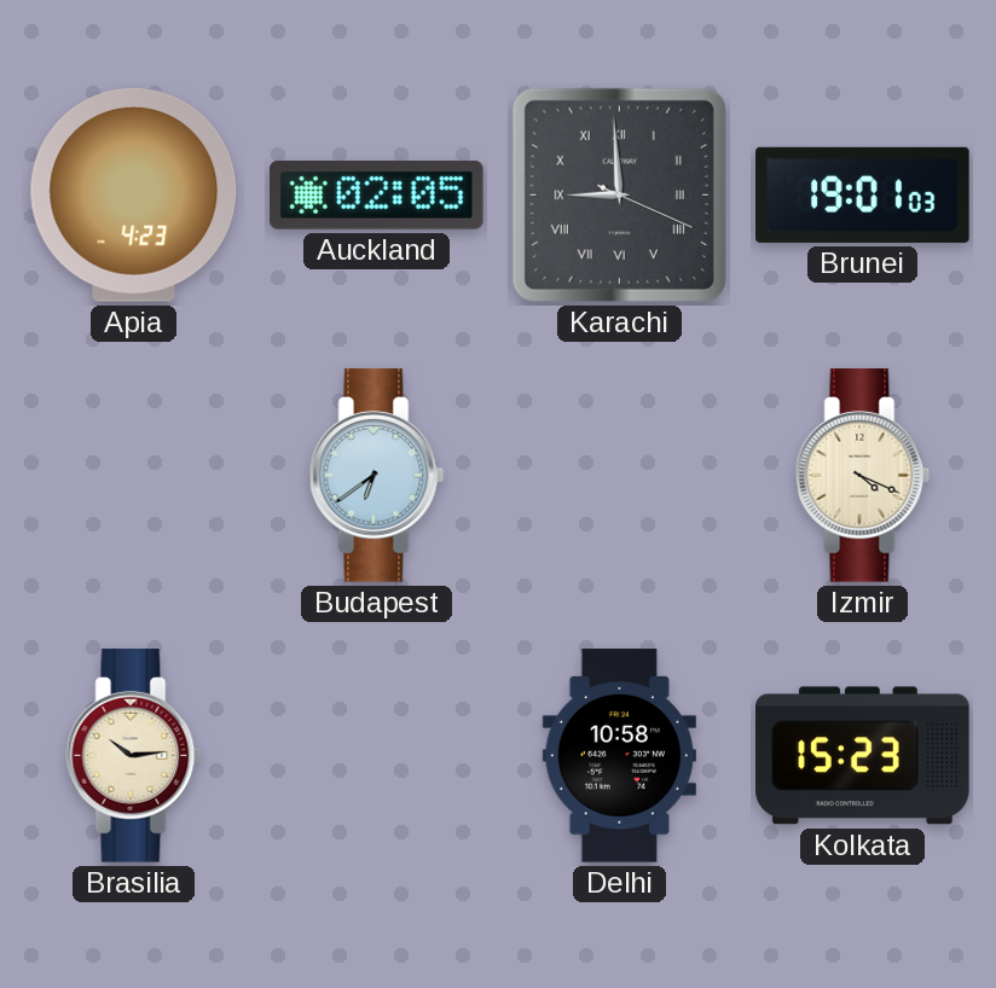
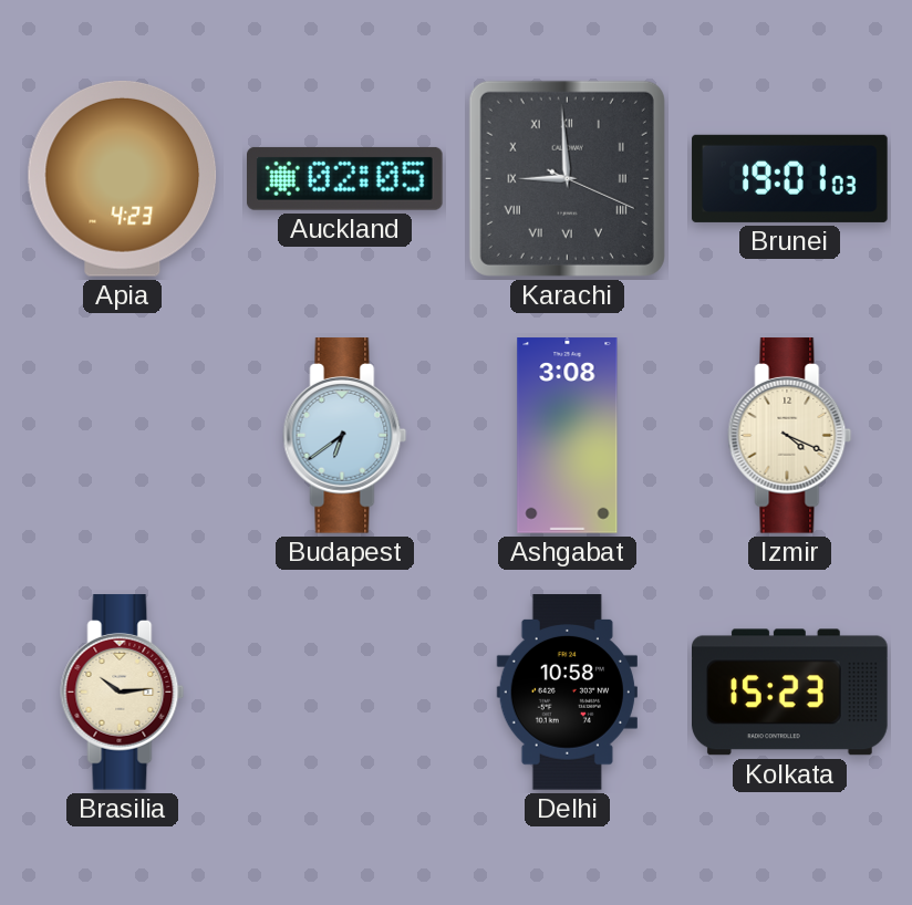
Ashgabat: none -> 3:08
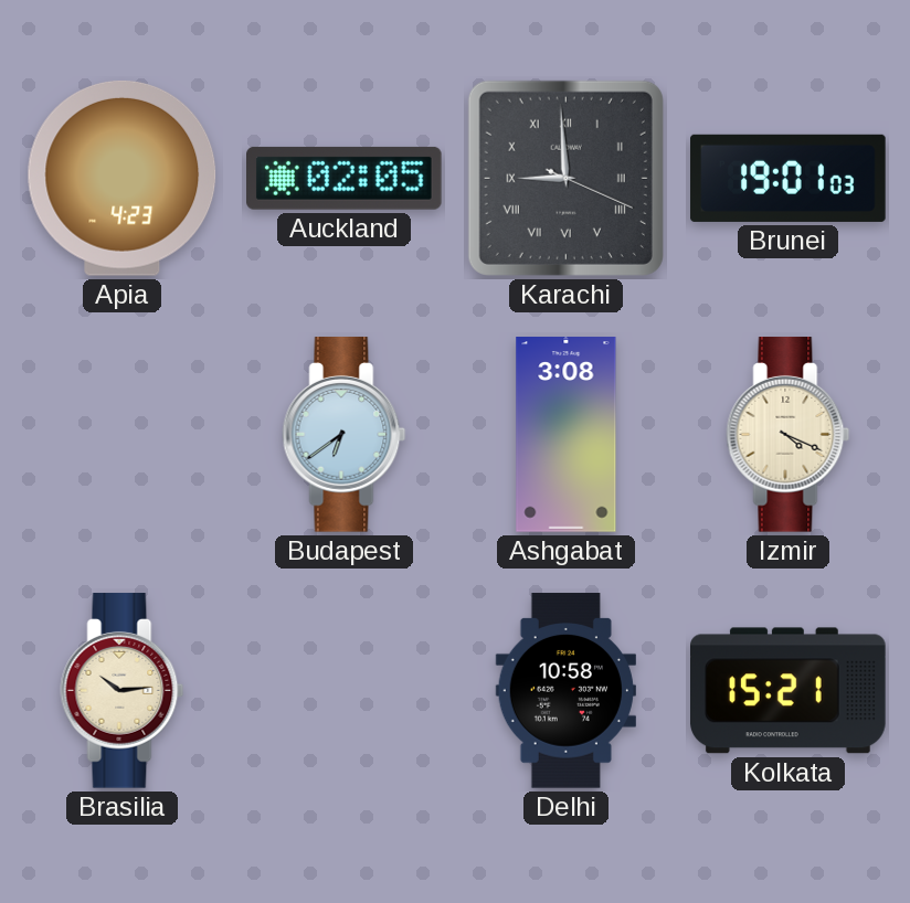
Kolkata: 15:23 -> 15:21
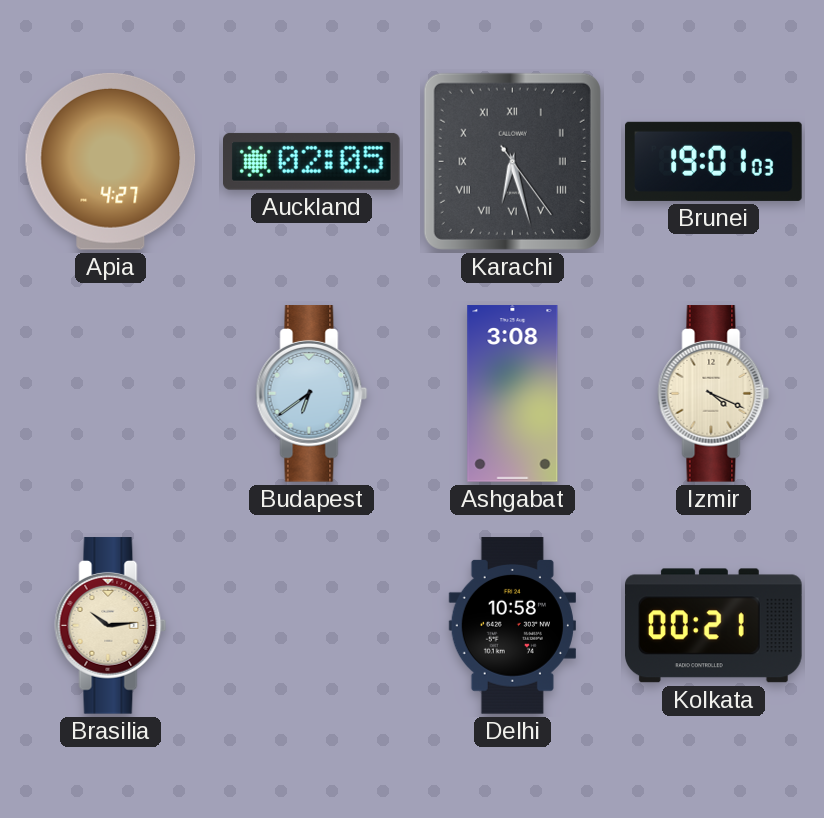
Apia: 4:23 -> 4:27
Karachi: 8:59 -> 6:27
Kolkata: 15:21 -> 00:21
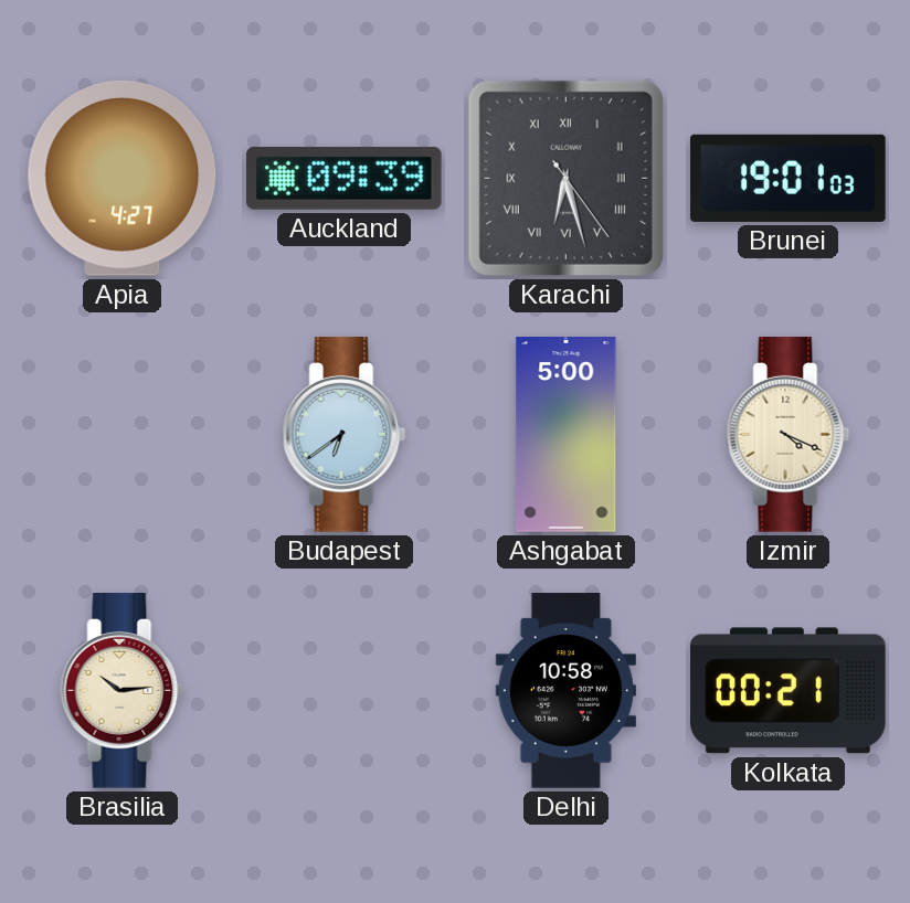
Auckland: 02:05 -> 09:39
Ashgabat: 3:08 -> 5:00
